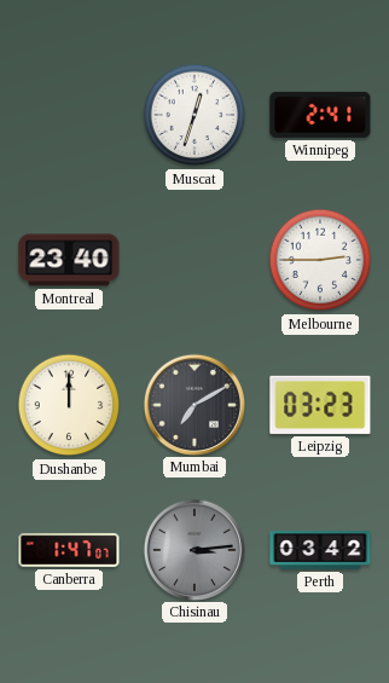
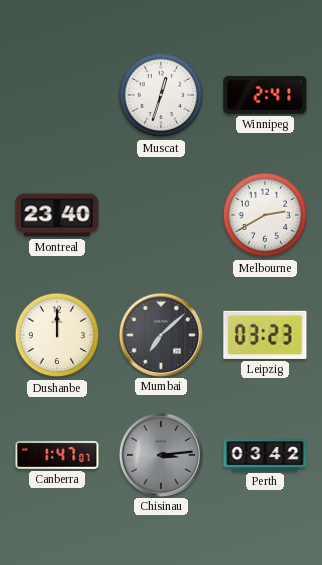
Melbourne: 2:45 -> 2:40
Mumbai: 7:10 -> 7:08
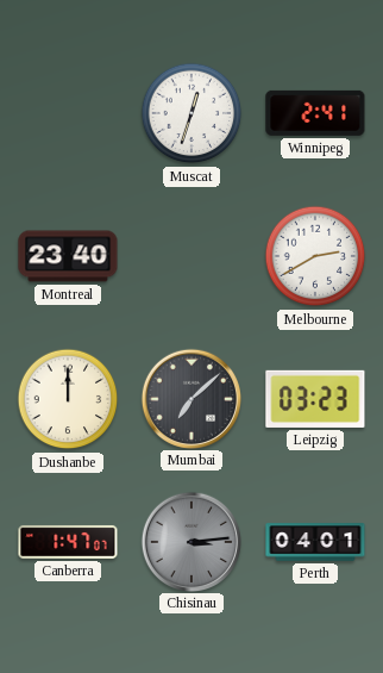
Perth: 03:42 -> 04:01
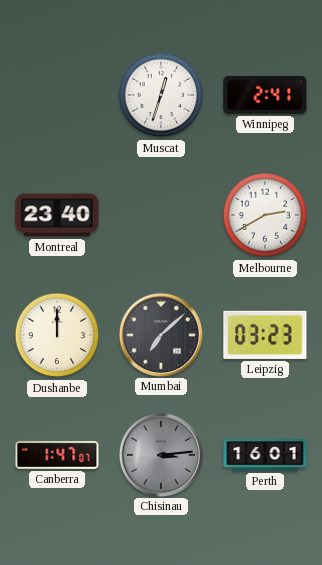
Perth: 04:01 -> 16:01
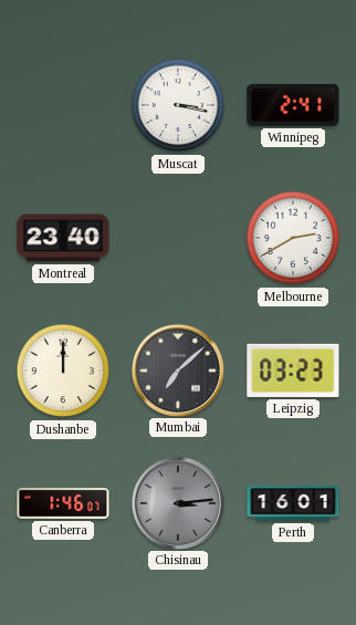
Muscat: 12:33 -> 3:17
Canberra: 1:47 -> 1:46
